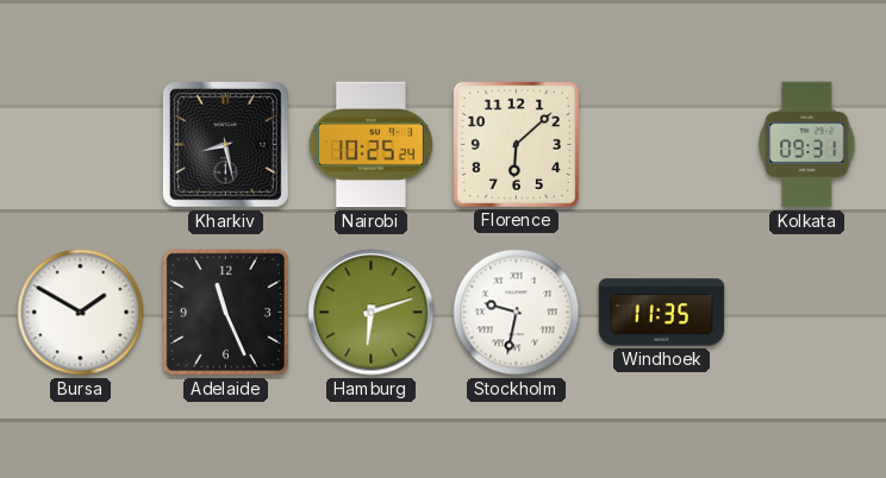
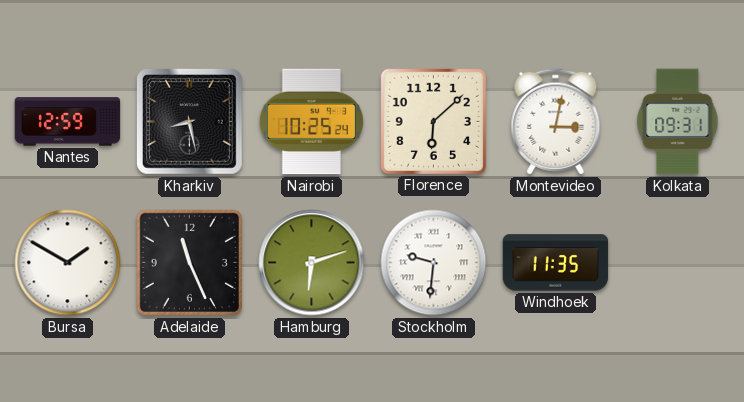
Nantes: none -> 12:59
Montevideo: none -> 3:02
Stockholm: 9:32 -> 9:31
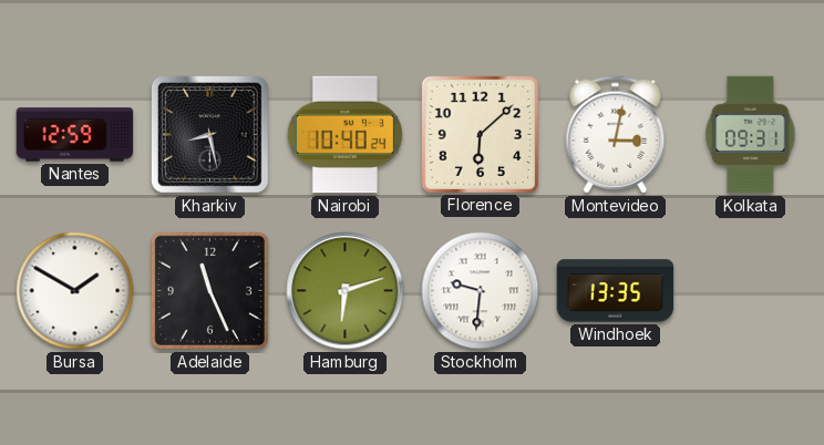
Nairobi: 10:25 -> 10:40
Windhoek: 11:35 -> 13:35
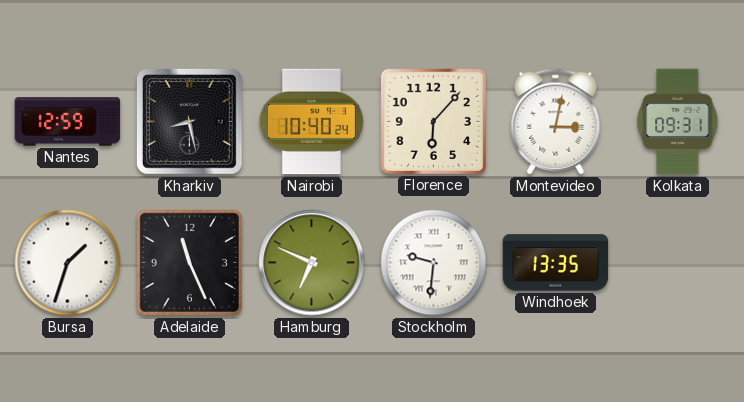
Florence: 6:08 -> 6:07
Bursa: 1:50 -> 1:33
Hamburg: 6:12 -> 6:49
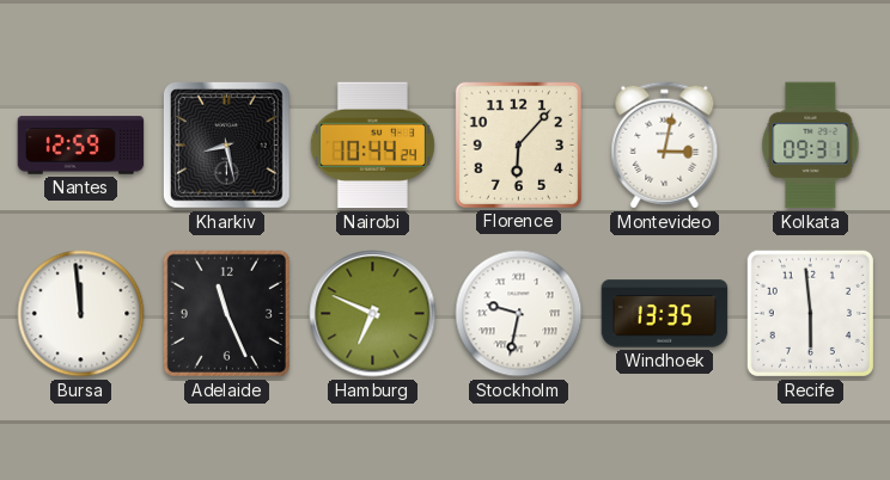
Nairobi: 10:40 -> 10:44
Bursa: 1:33 -> 11:59
Stockholm: 9:31 -> 9:32
Recife: none -> 5:59
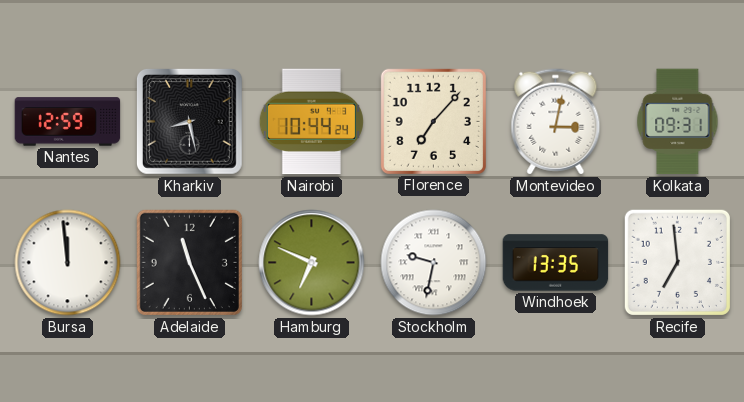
Florence: 6:07 -> 7:07
Recife: 5:59 -> 6:59
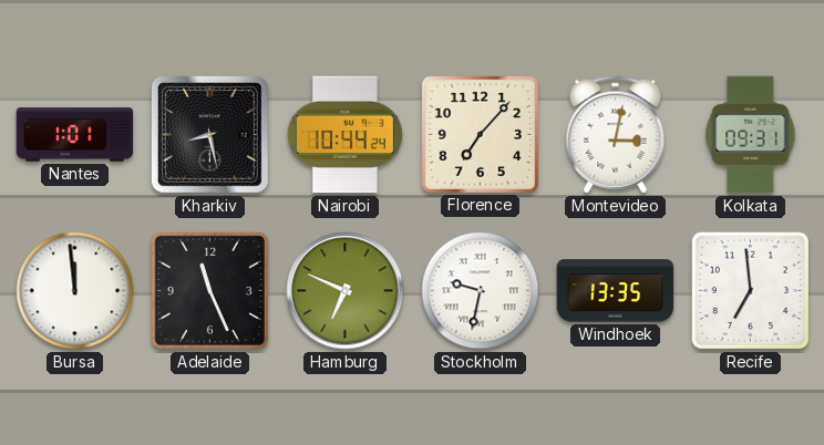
Nantes: 12:59 -> 1:01
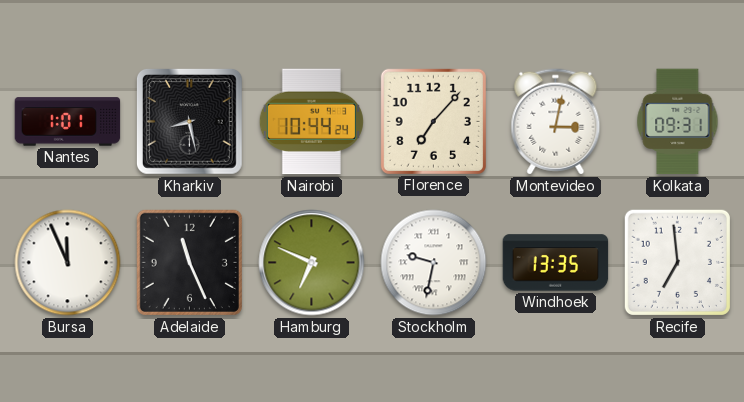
Bursa: 11:59 -> 11:56
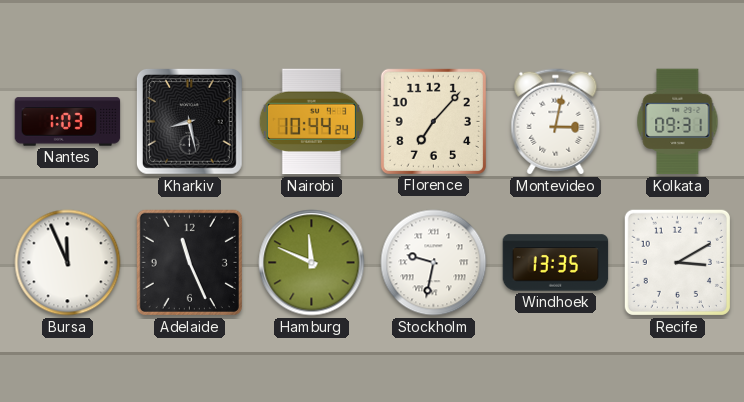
Nantes: 1:01 -> 1:03
Hamburg: 6:49 -> 11:49
Recife: 6:59 -> 3:10
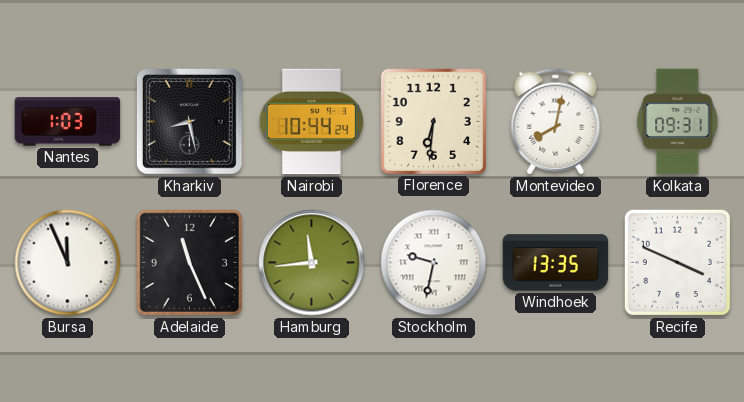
Florence: 7:07 -> 6:31
Montevideo: 3:02 -> 8:02
Hamburg: 11:49 -> 11:44
Recife: 3:10 -> 3:49
